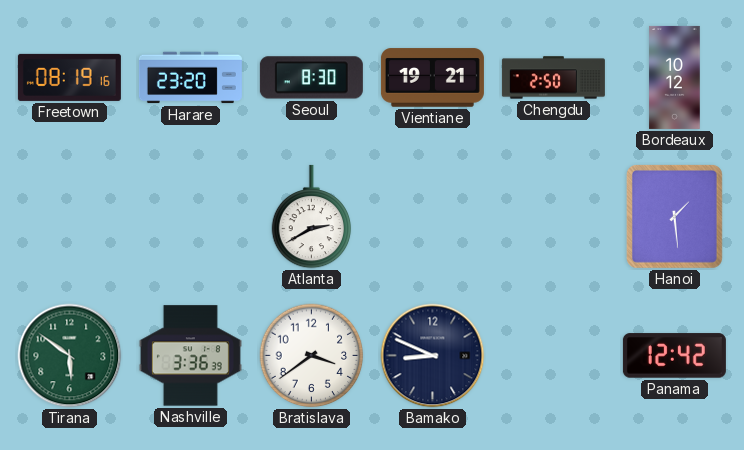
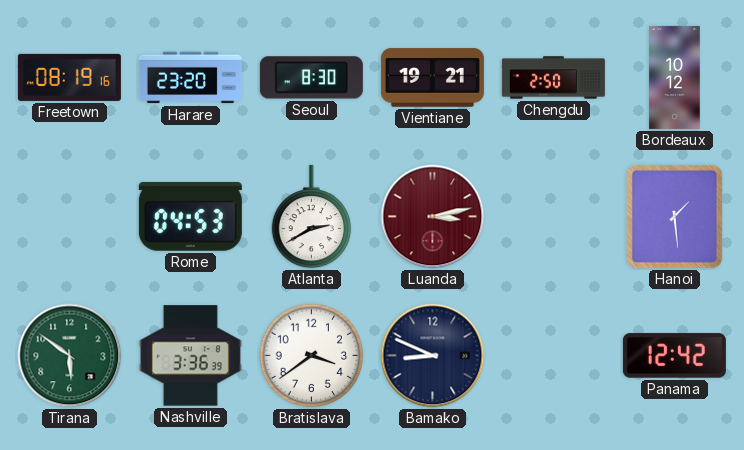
Rome: none -> 04:53
Luanda: none -> 3:13
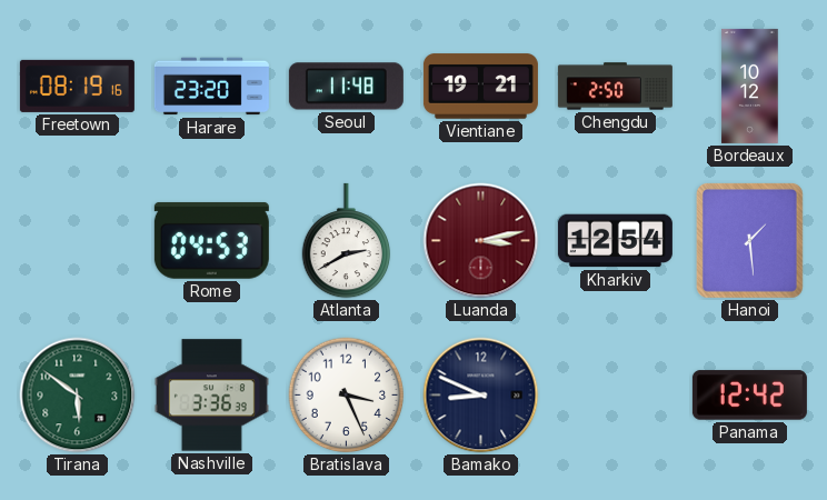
Seoul: 8:30 -> 11:48
Kharkiv: none -> 12:54
Bratislava: 3:39 -> 3:26
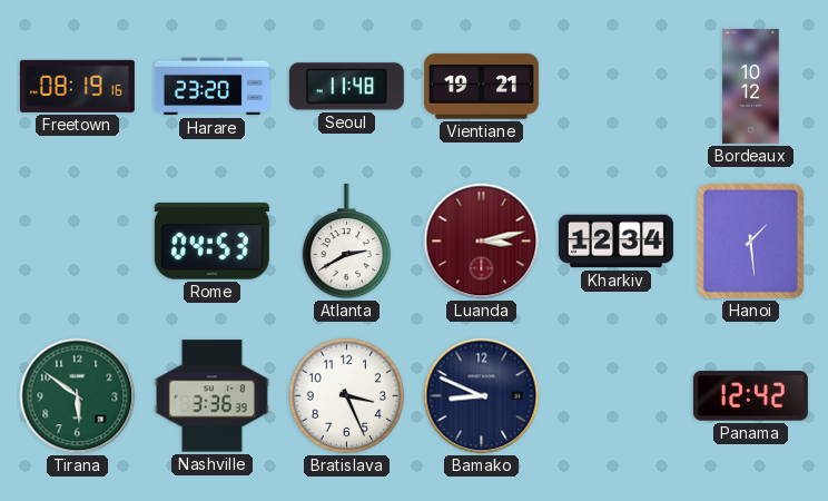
Chengdu: 2:50 -> none
Kharkiv: 12:54 -> 12:34
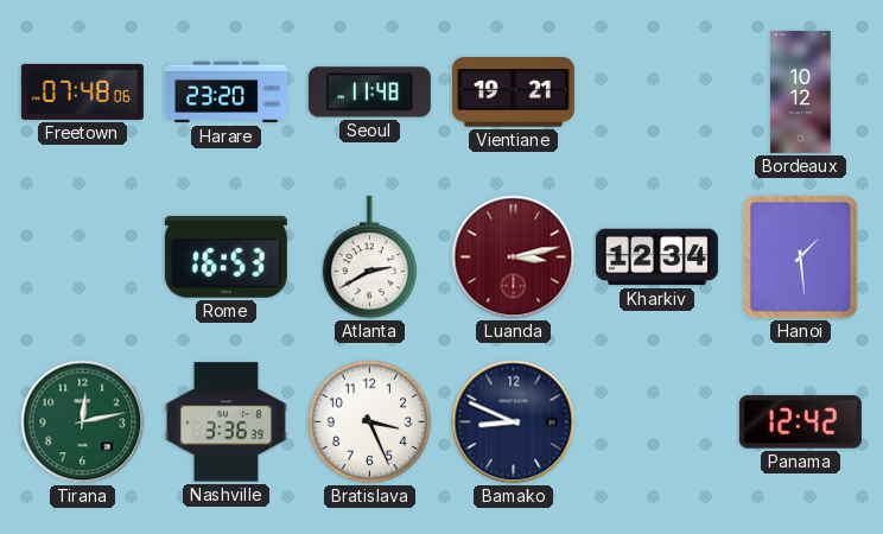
Freetown: 08:19 -> 07:48
Rome: 04:53 -> 16:53
Tirana: 5:51 -> 12:13
